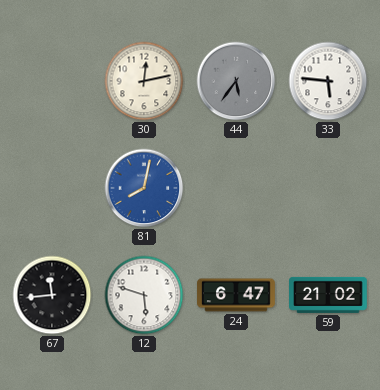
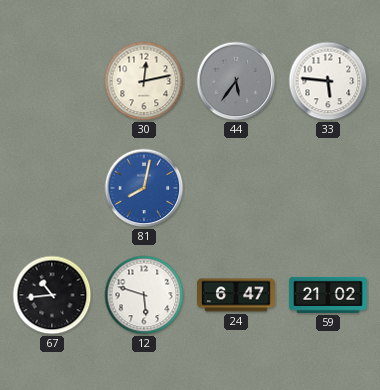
67: 11:44 -> 10:44
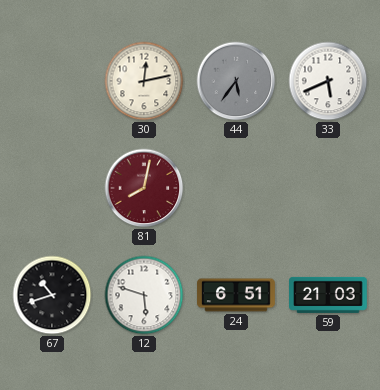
33: 5:46 -> 5:41
81 dial: blue -> burgundy
67: 10:44 -> 10:42
24: 6:47 -> 6:51
59: 21:02 -> 21:03
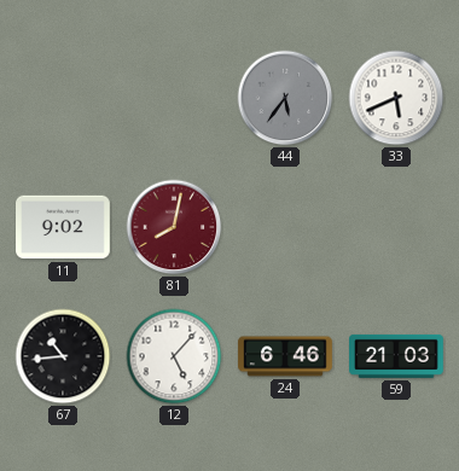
30: 12:13 -> none
11: none -> 9:02
67: 10:42 -> 10:44
12: 5:48 -> 5:07
24: 6:51 -> 6:46
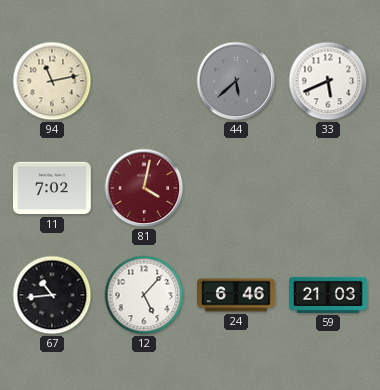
94: none -> 11:13
44: 5:36 -> 5:38
11: 9:02 -> 7:02
81: 8:02 -> 4:02
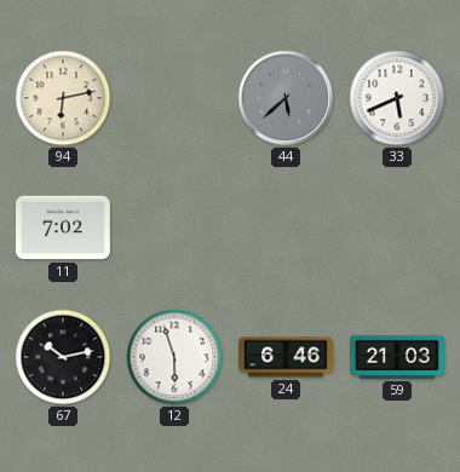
94: 11:13 -> 6:13
81: 4:02 -> none
67: 10:44 -> 10:13
12: 5:07 -> 5:57
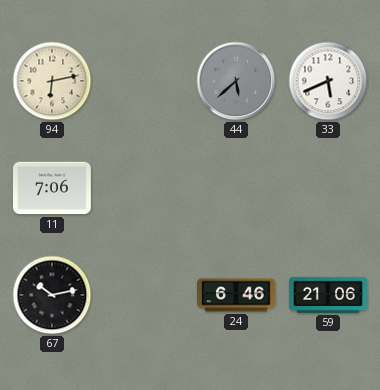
11: 7:02 -> 7:06
12: 5:57 -> none
59: 21:03 -> 21:06
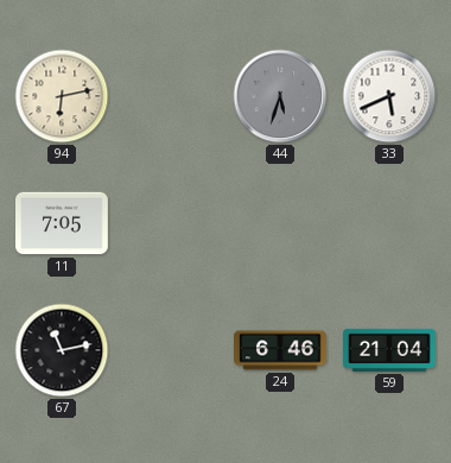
44: 5:38 -> 5:33
11: 7:06 -> 7:05
67: 10:13 -> 11:13
59: 21:06 -> 21:04
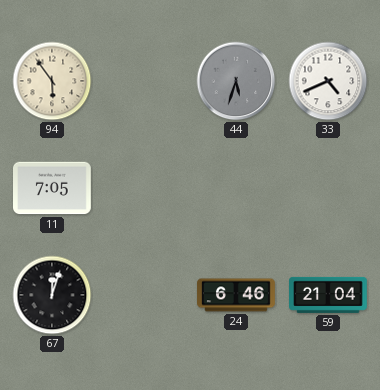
94: 6:13 -> 5:54
33: 5:41 -> 4:41
67: 11:13 -> 12:03
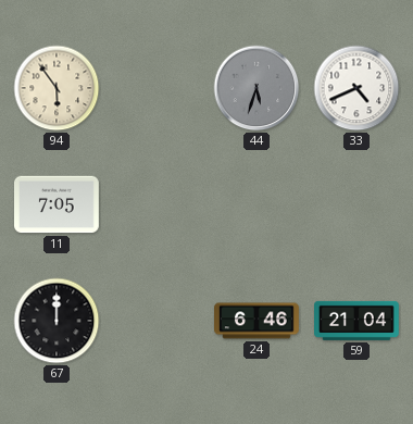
67: 12:03 -> 12:00
